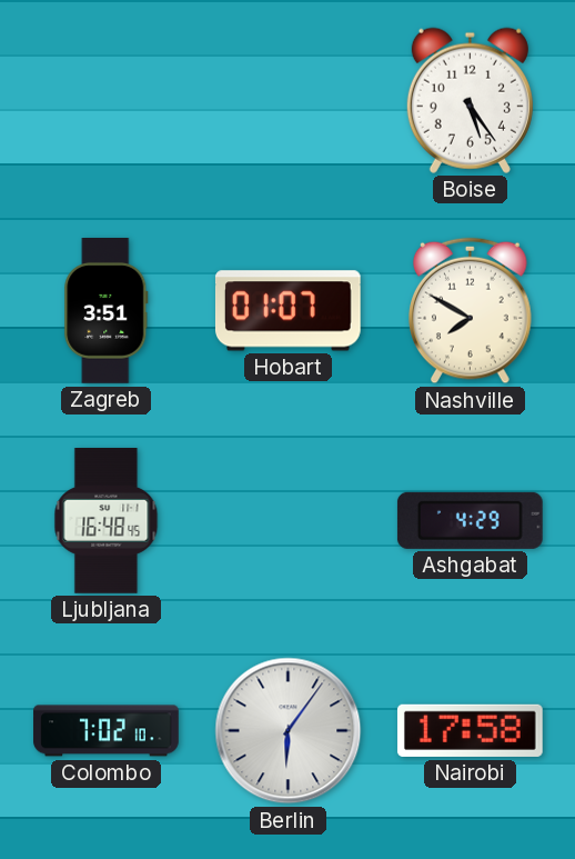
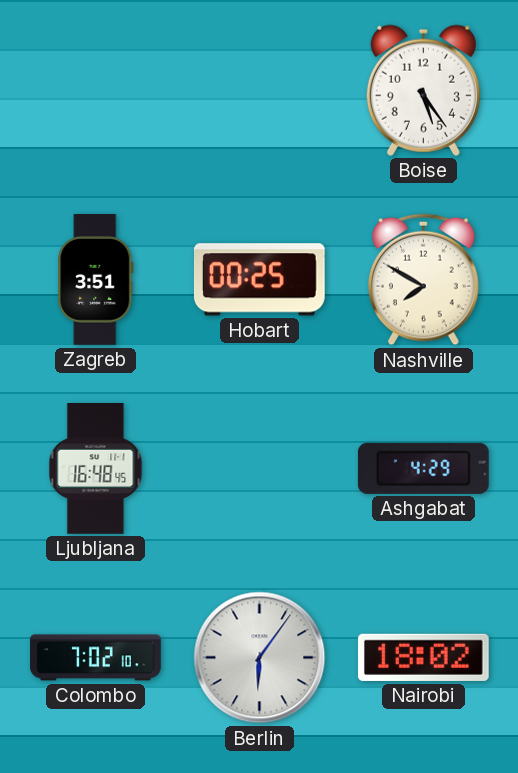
Hobart: 01:07 -> 00:25
Nairobi: 17:58 -> 18:02
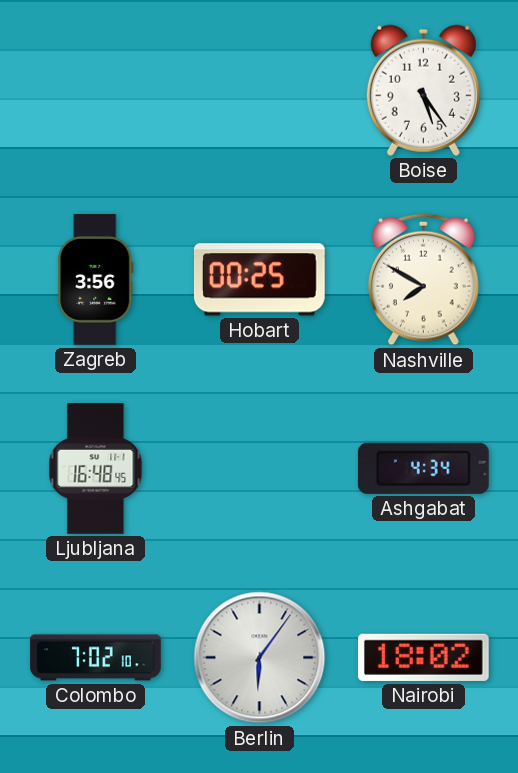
Zagreb: 3:51 -> 3:56
Ashgabat: 4:29 -> 4:34
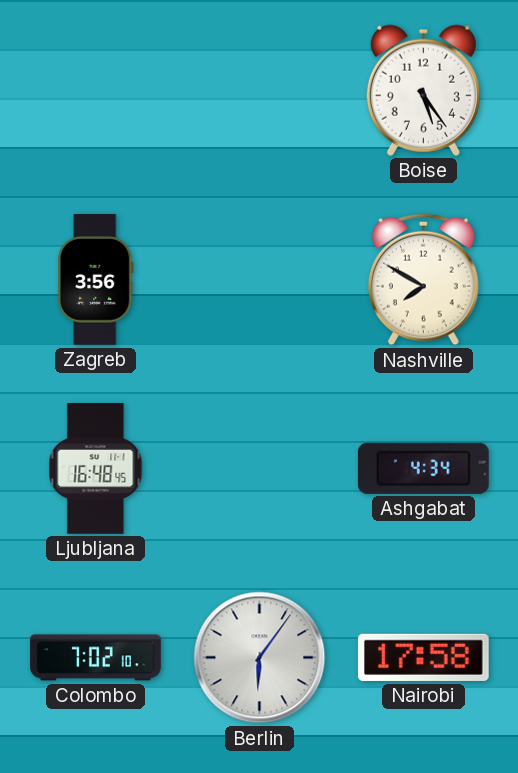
Hobart: 00:25 -> none
Nairobi: 18:02 -> 17:58
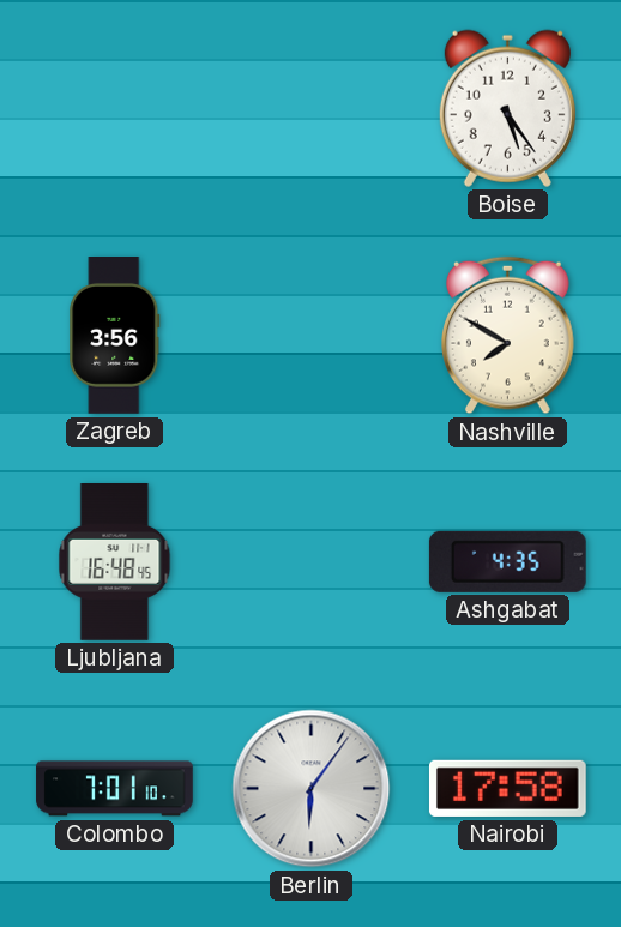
Ashgabat: 4:34 -> 4:35
Colombo: 7:02 -> 7:01
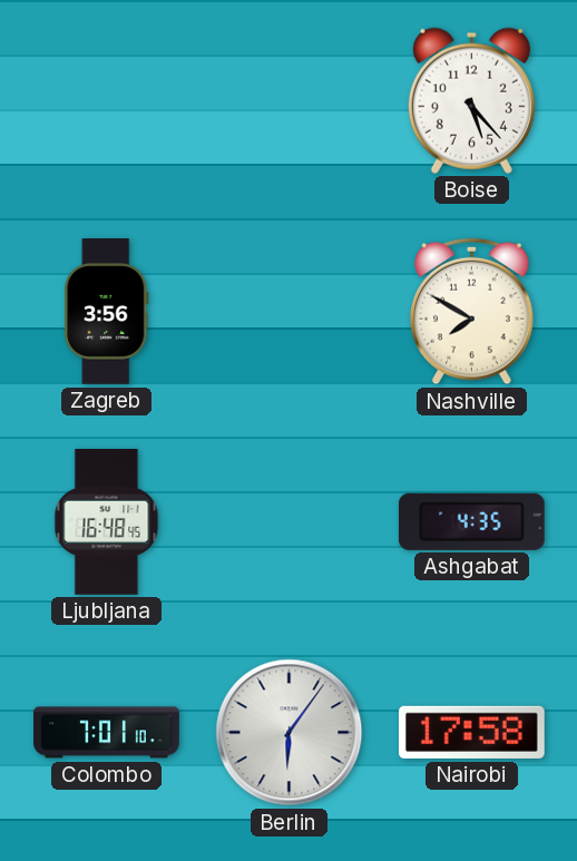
Boise: 5:24 -> 5:23
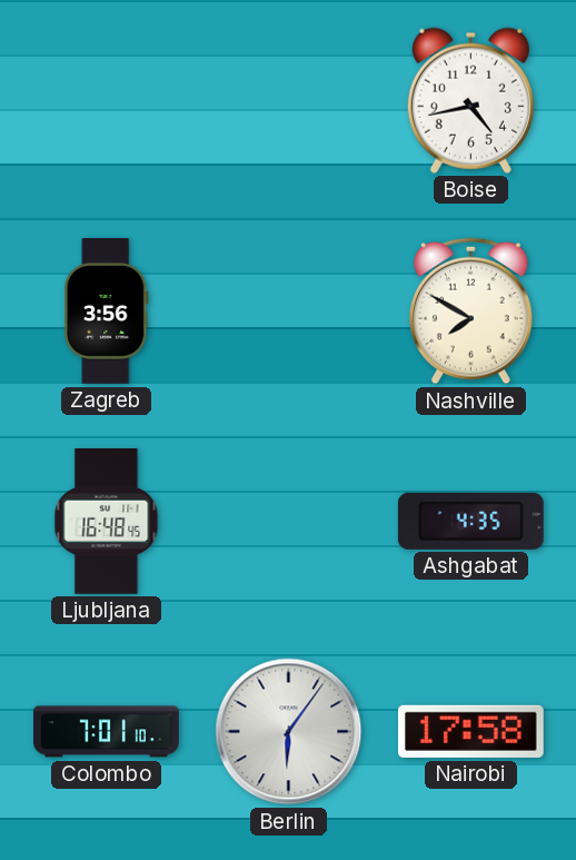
Boise: 5:23 -> 4:43
